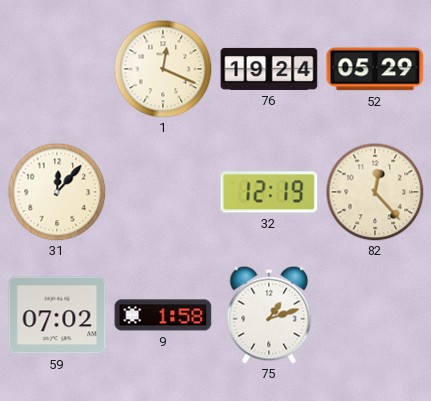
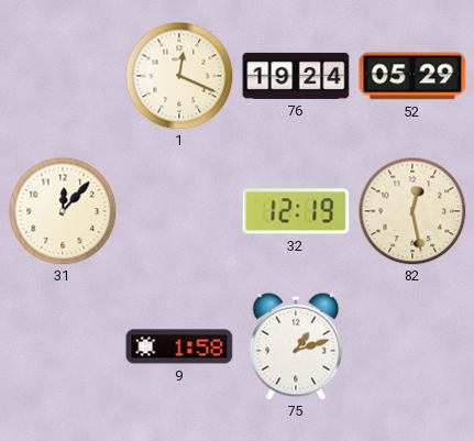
82: 12:23 -> 12:28
59: 07:02 -> none
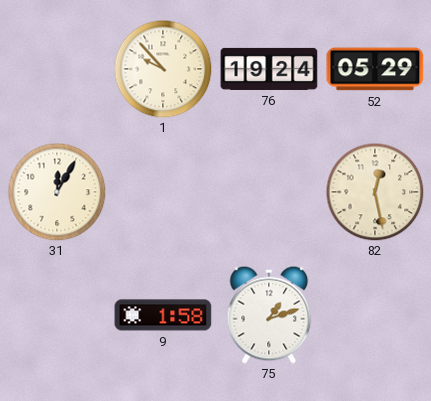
1: 12:19 -> 9:53
31: 12:07 -> 12:05
32: 12:19 -> none
